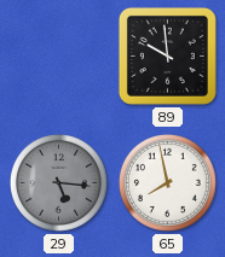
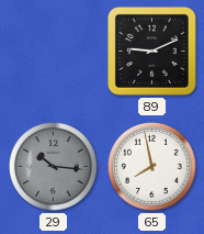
89: 9:59 -> 9:11
29: 5:16 -> 10:16
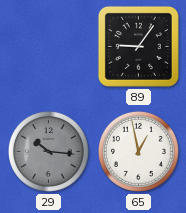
89: 9:11 -> 9:06
65: 7:58 -> 12:58
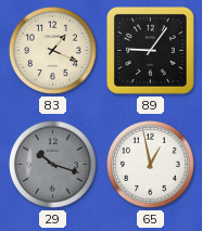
83: none -> 1:19
29: 10:16 -> 10:18
